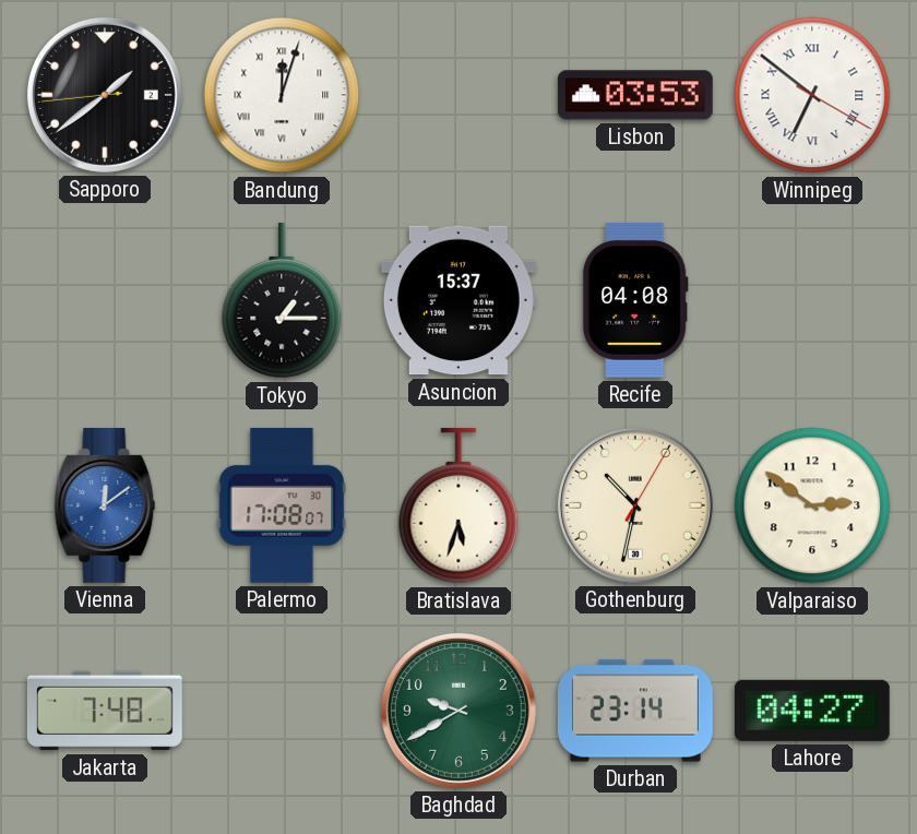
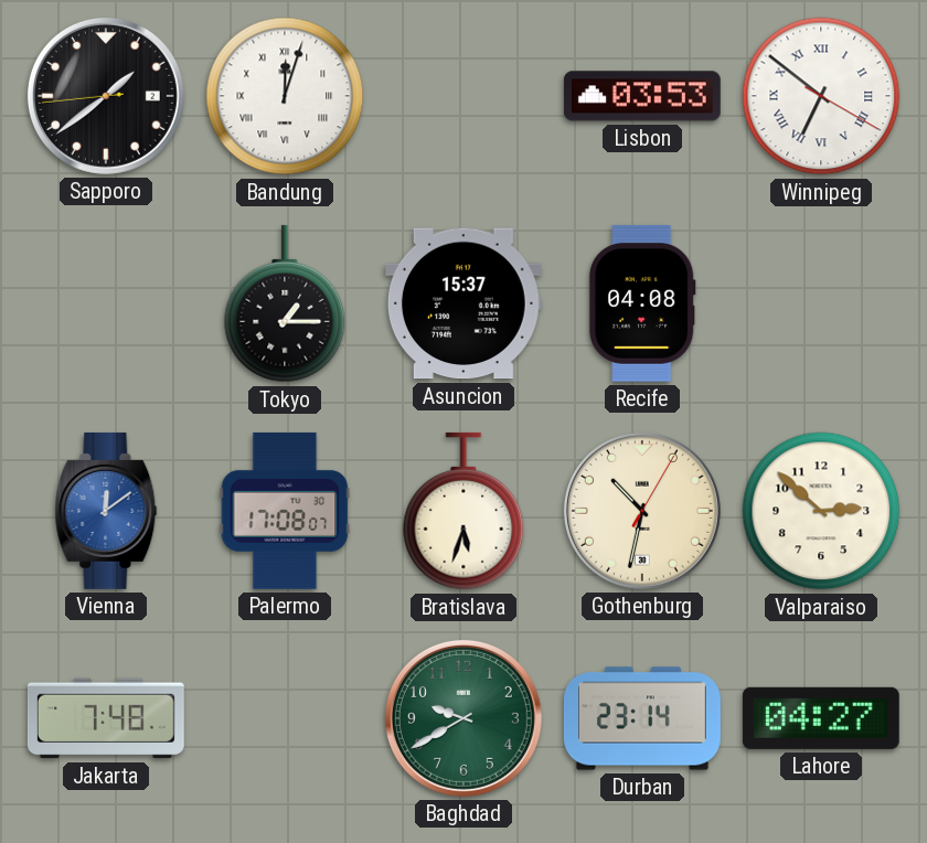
Valparaiso: 2:51 -> 2:52
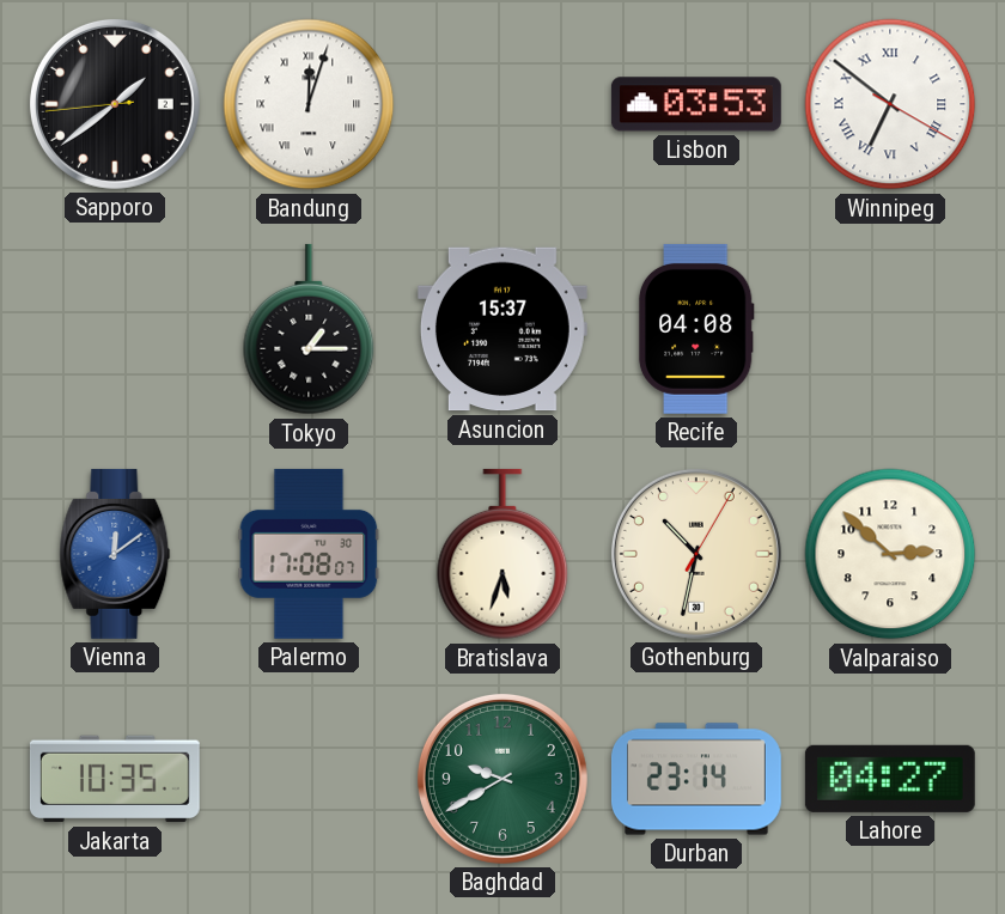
Jakarta: 7:48 -> 10:35
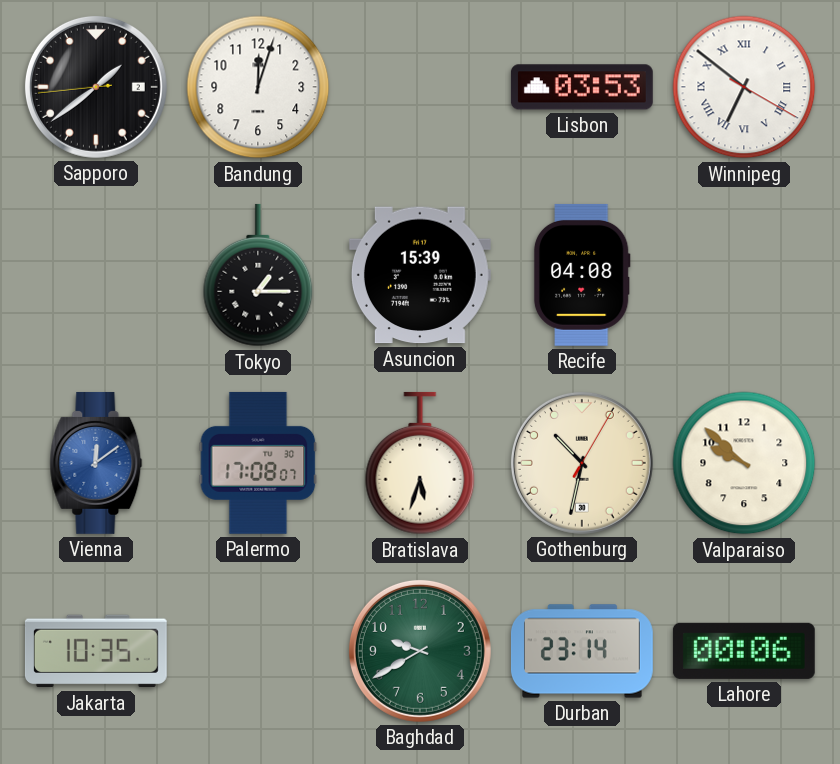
Bandung numerals: Roman -> Arabic
Asuncion: 15:37 -> 15:39
Valparaiso: 2:52 -> 9:52
Lahore: 04:27 -> 00:06
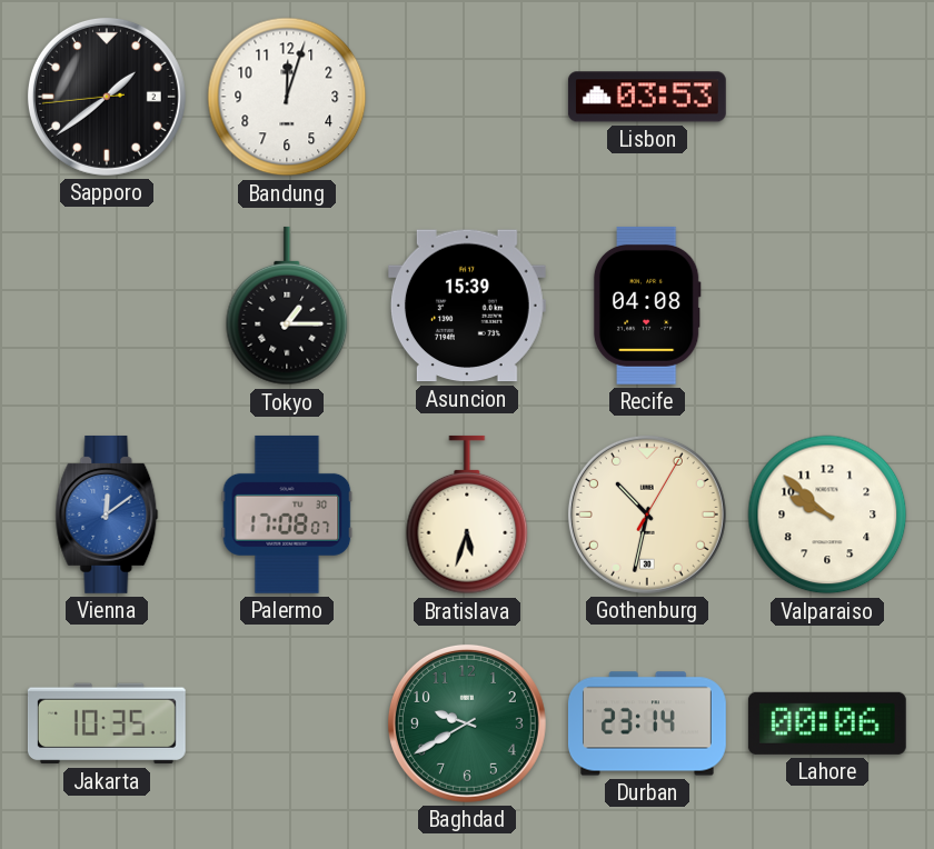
Winnipeg: 6:51 -> none
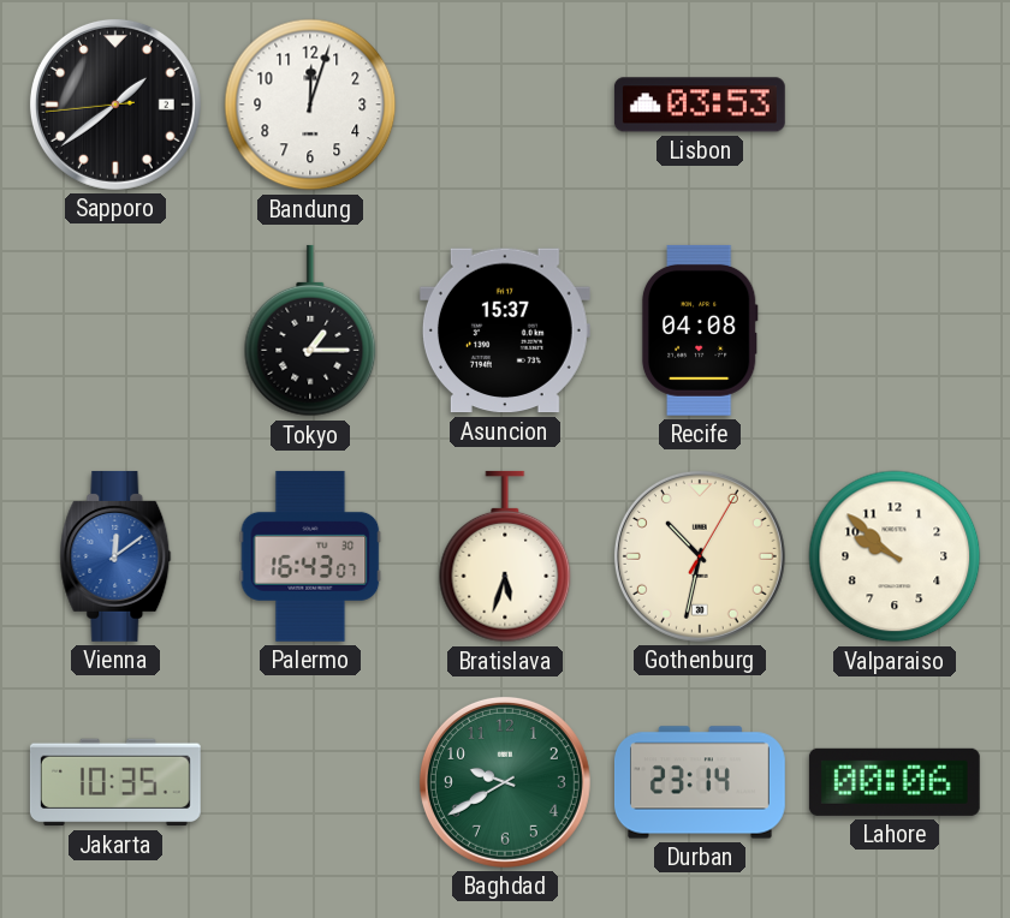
Asuncion: 15:39 -> 15:37
Palermo: 17:08 -> 16:43
